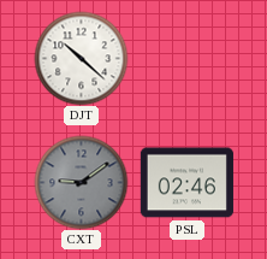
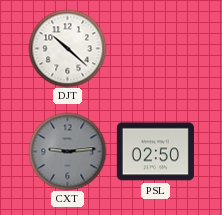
CXT: 9:09 -> 9:14
PSL: 02:46 -> 02:50
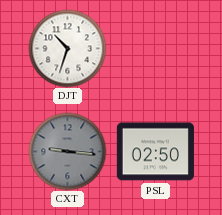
DJT: 10:22 -> 10:33
CXT: 9:14 -> 9:16
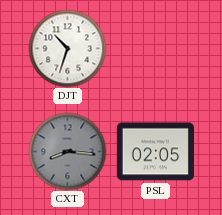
CXT: 9:16 -> 8:16
PSL: 02:50 -> 02:05
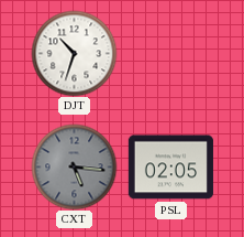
CXT: 8:16 -> 5:16
